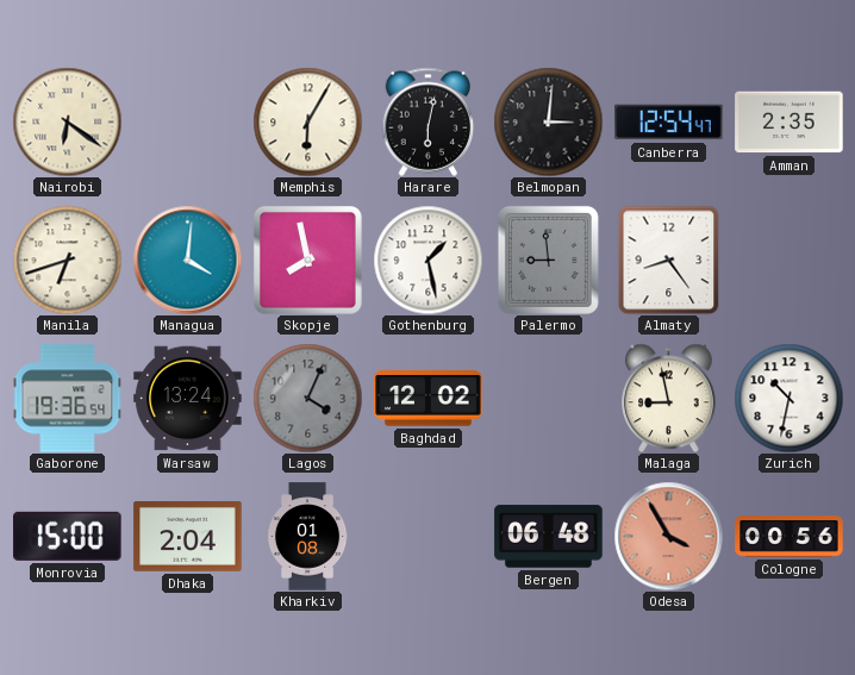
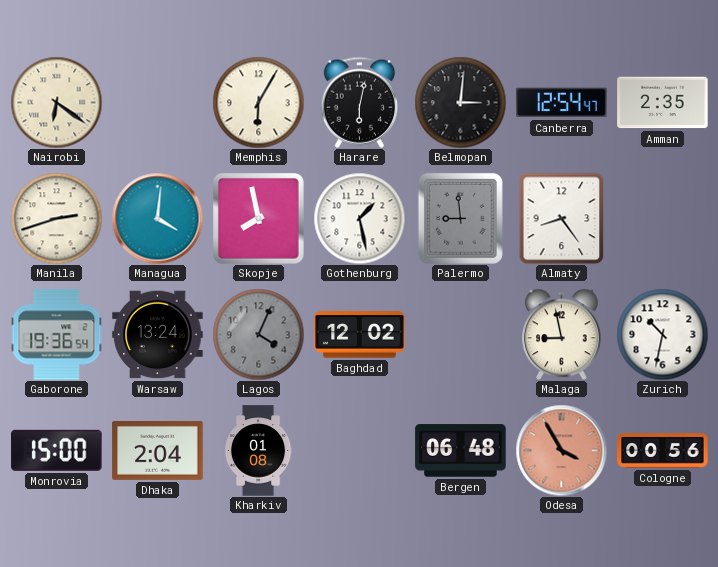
Manila: 6:42 -> 2:42
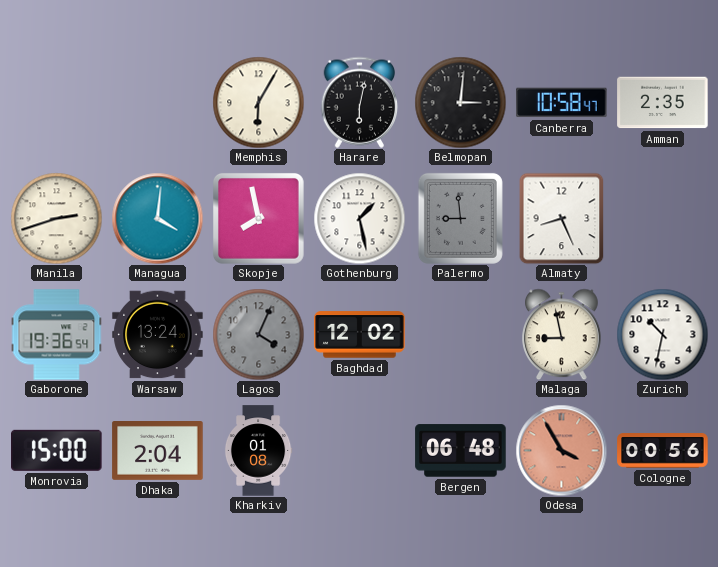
Nairobi: 6:21 -> none
Canberra: 12:54 -> 10:58
Almaty: 8:24 -> 8:26
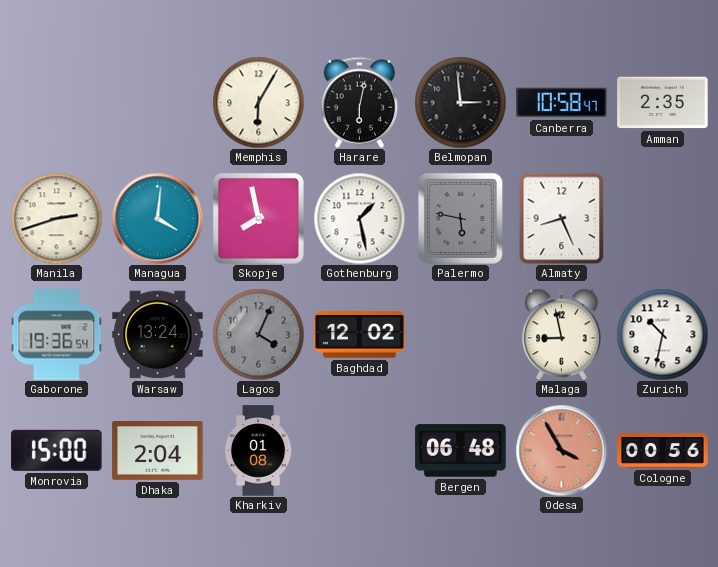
Belmopan: 3:01 -> 2:59
Palermo: 8:59 -> 5:47
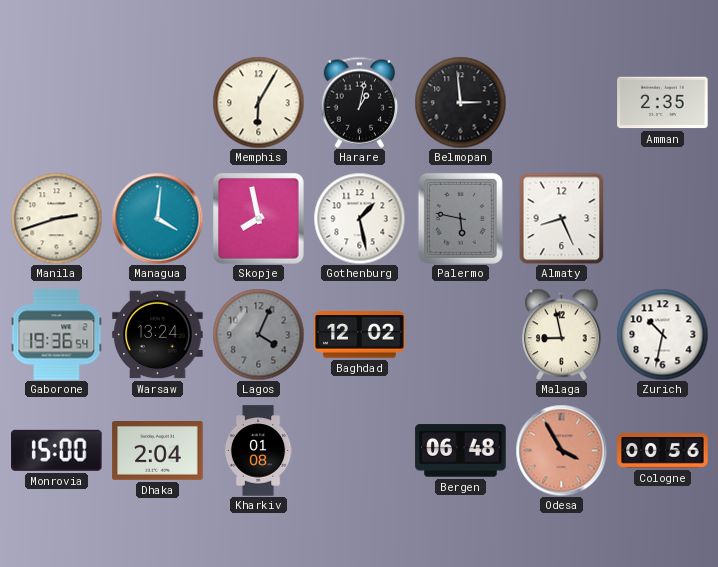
Harare: 6:02 -> 1:02
Canberra: 10:58 -> none
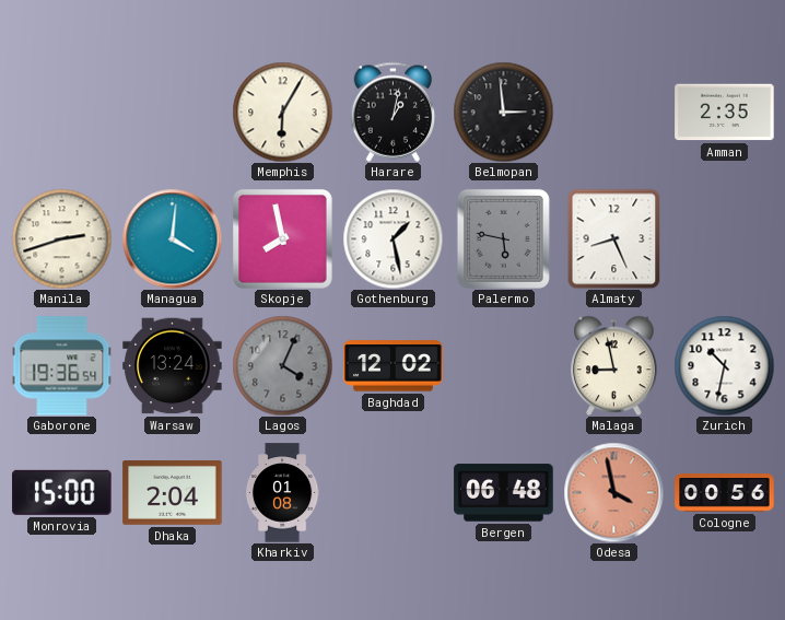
Odesa: 3:55 -> 3:58
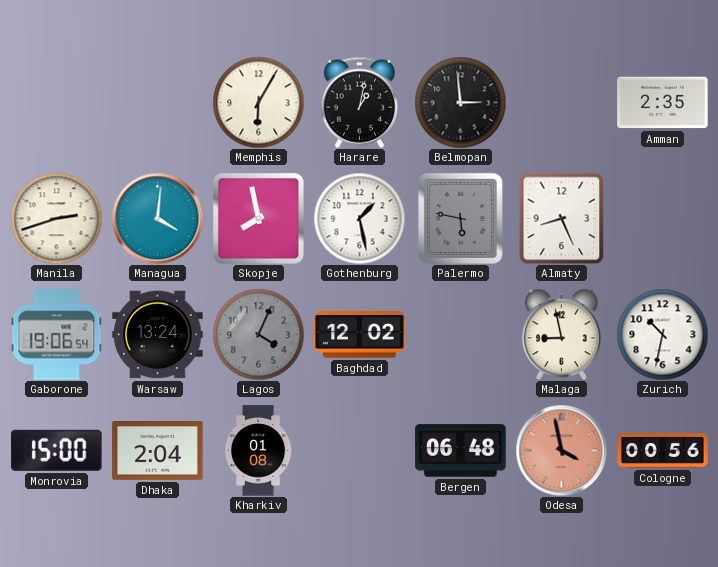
Gaborone: 19:36 -> 19:06
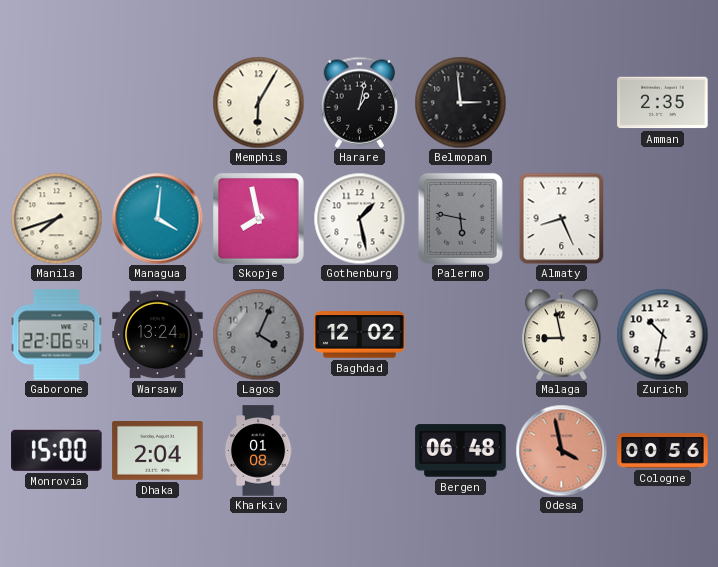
Manila: 2:42 -> 7:42
Gaborone: 19:06 -> 22:06
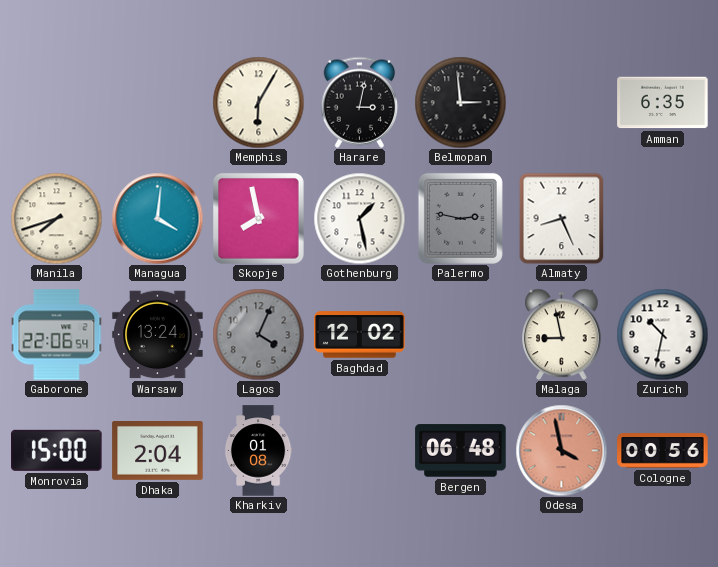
Harare: 1:02 -> 3:02
Amman: 2:35 -> 6:35
Palermo: 5:47 -> 2:47
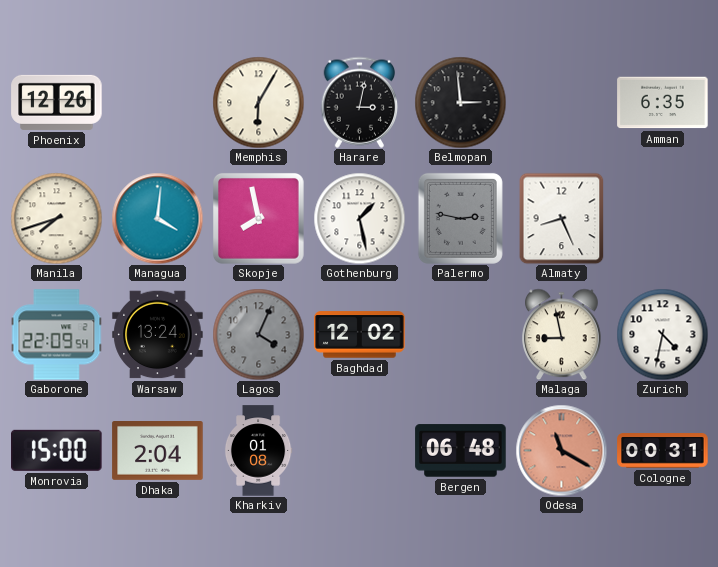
Phoenix: none -> 12:26
Gaborone: 22:06 -> 22:09
Zurich: 10:32 -> 4:32
Odesa: 3:58 -> 11:20
Cologne: 00:56 -> 00:31
